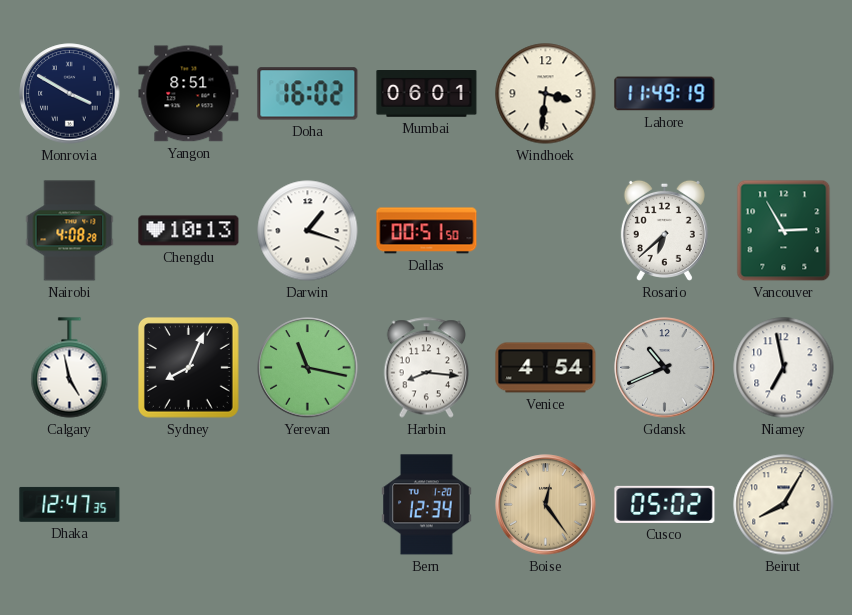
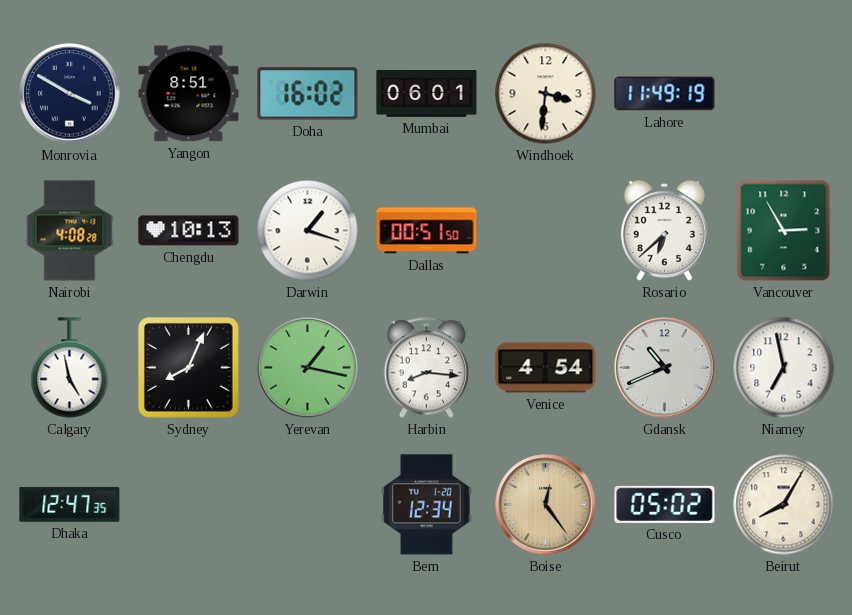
Yerevan: 11:17 -> 1:17
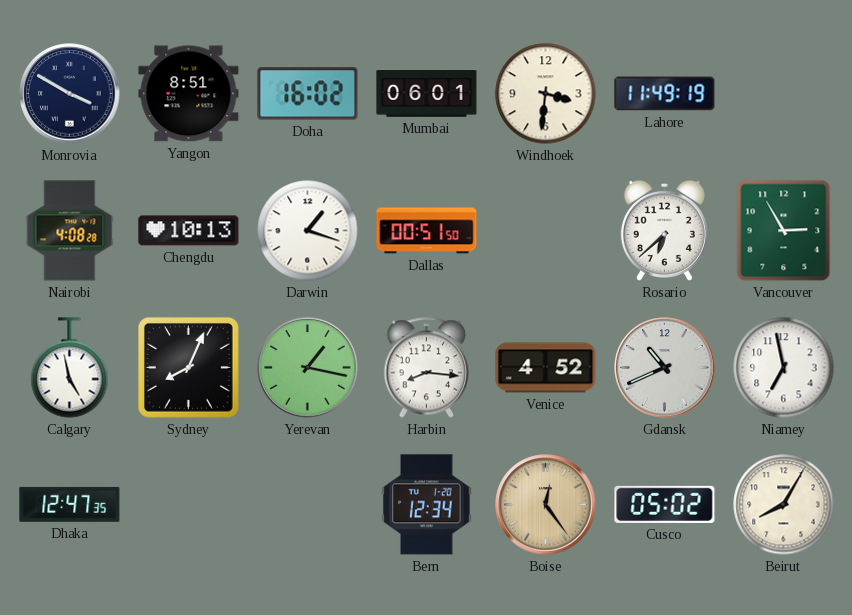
Venice: 4:54 -> 4:52
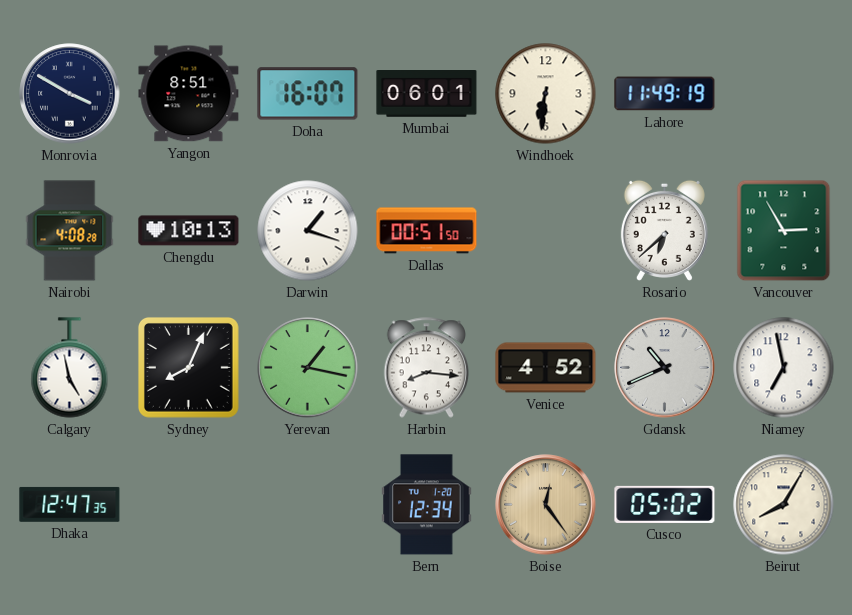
Doha: 16:02 -> 16:07
Windhoek: 3:31 -> 6:31
